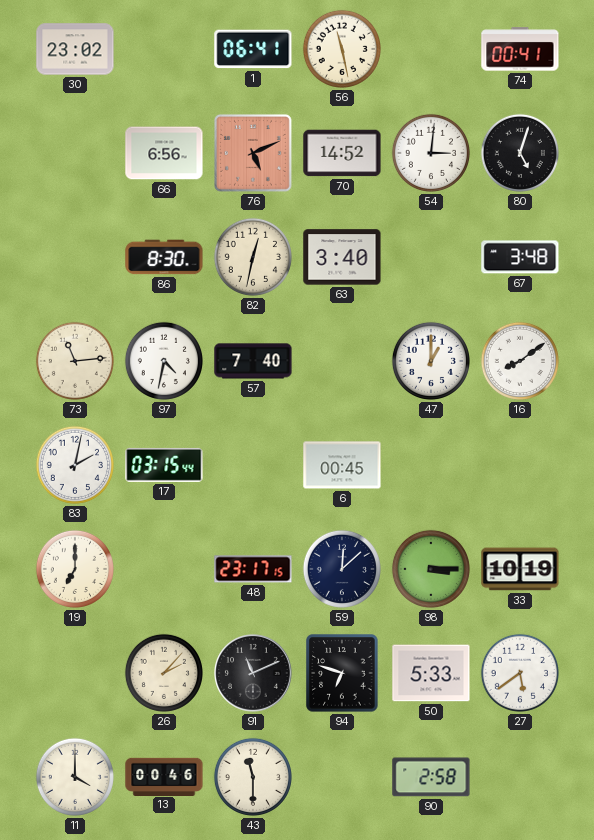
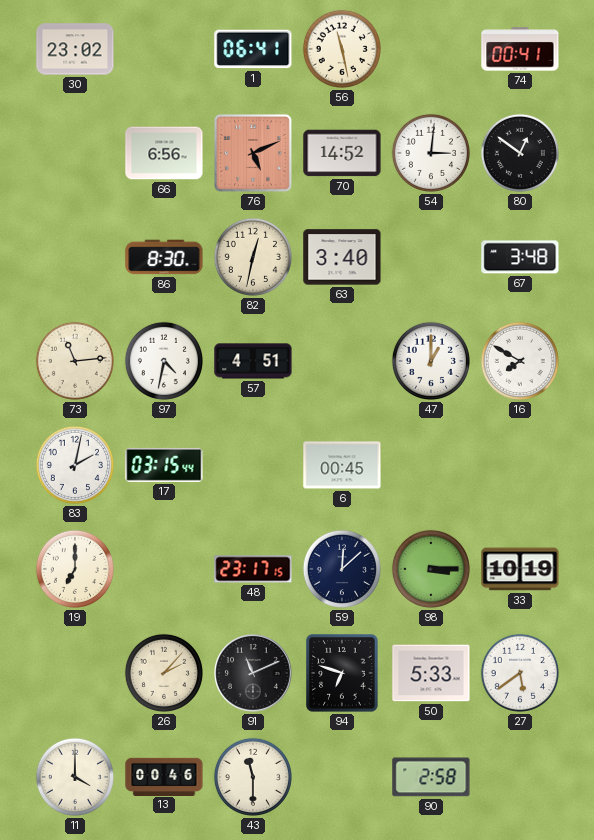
80: 5:03 -> 12:51
57: 7:40 -> 4:51
16: 8:09 -> 7:50
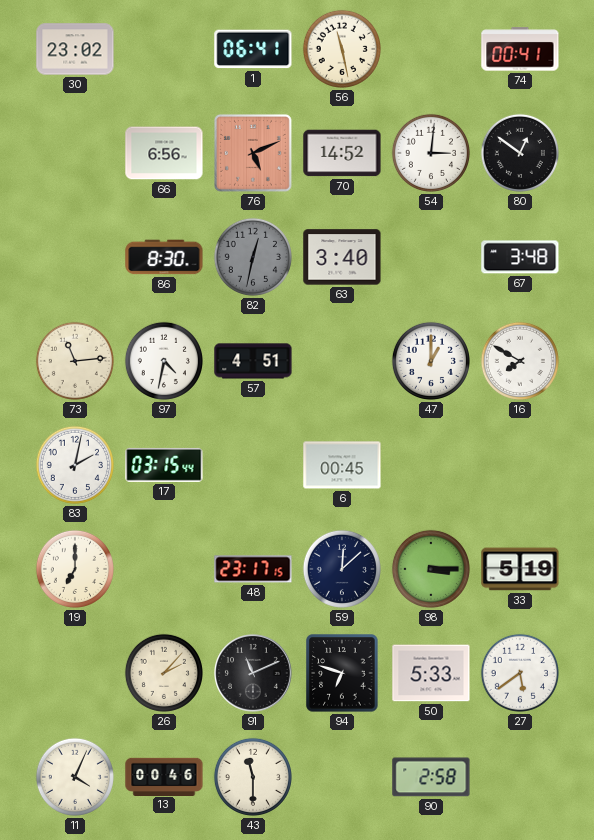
82 dial: cream -> grey
33: 10:19 -> 5:19
11: 4:00 -> 4:04
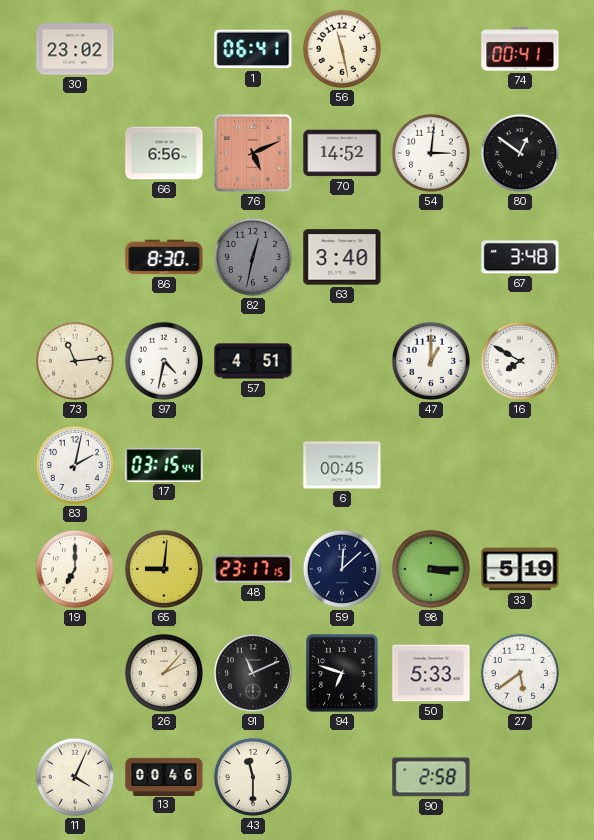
65: none -> 9:01
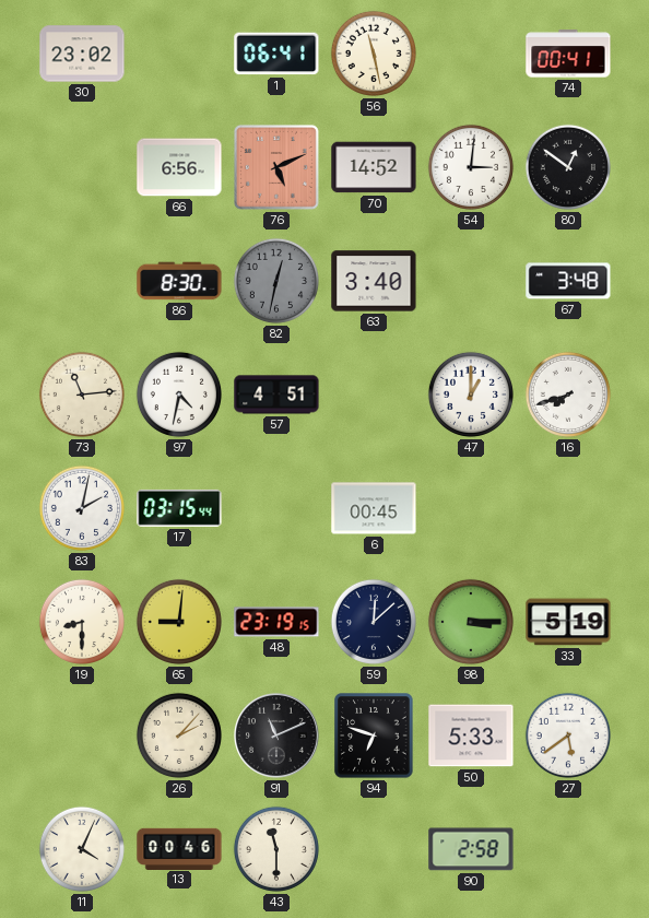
16: 7:50 -> 7:42
19: 7:00 -> 8:30
48: 23:17 -> 23:19
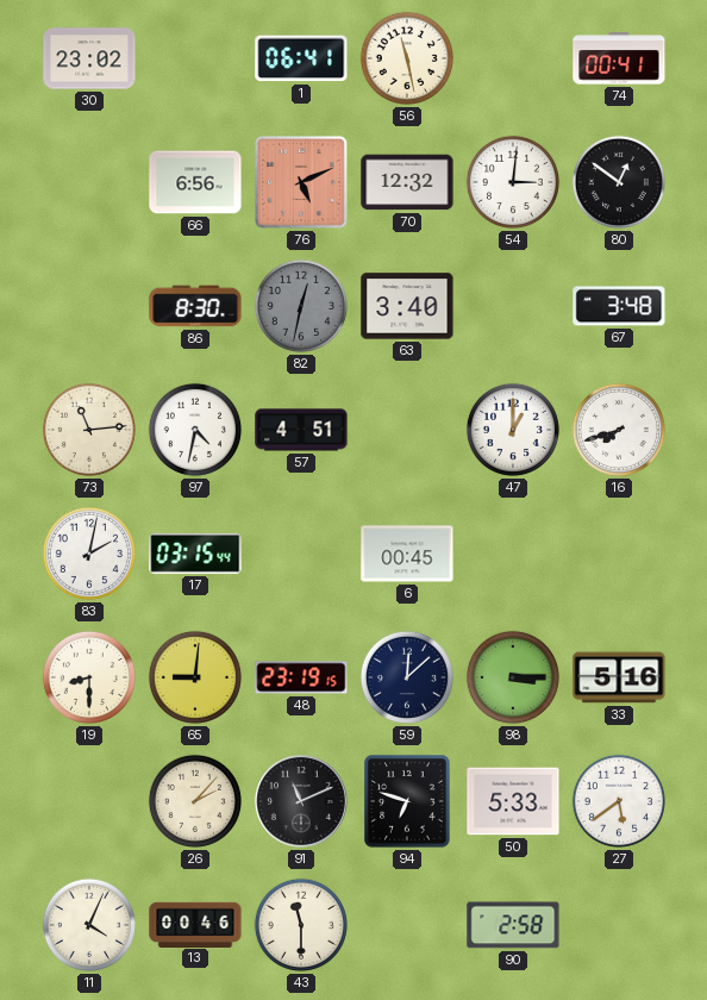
70: 14:52 -> 12:32
33: 5:19 -> 5:16
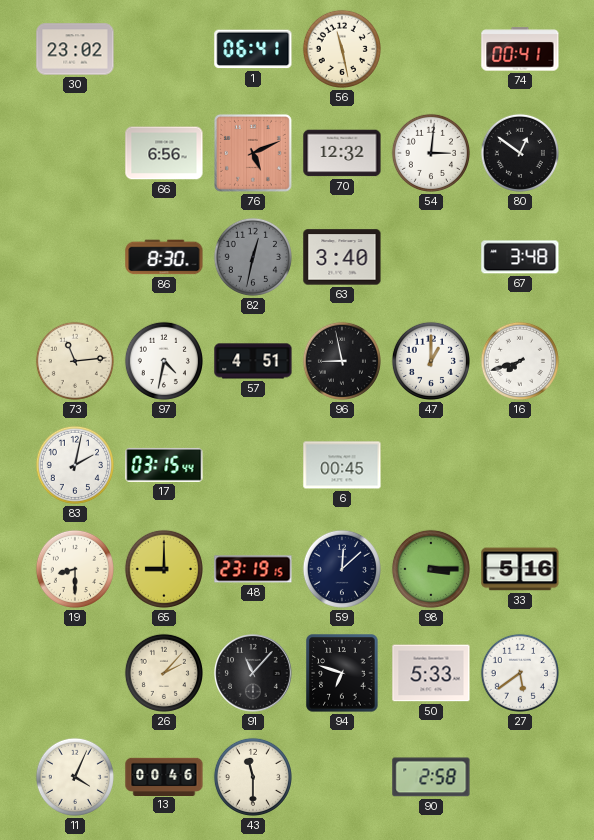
96: none -> 8:58
65: 9:01 -> 9:00
91: 11:11 -> 11:07
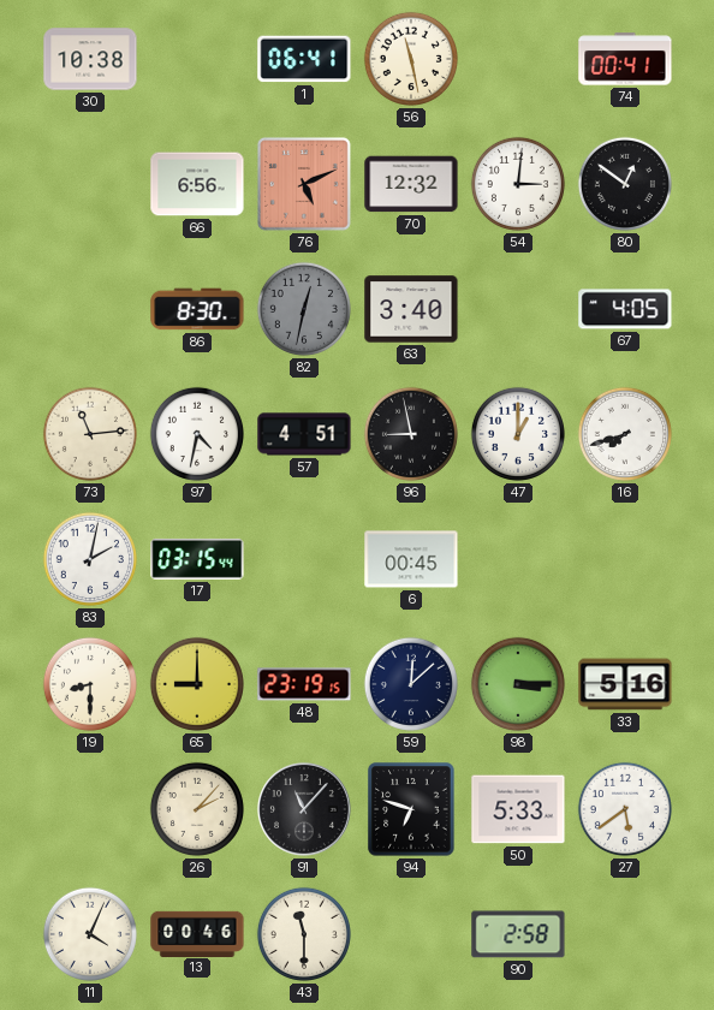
30: 23:02 -> 10:38
67: 3:48 -> 4:05
